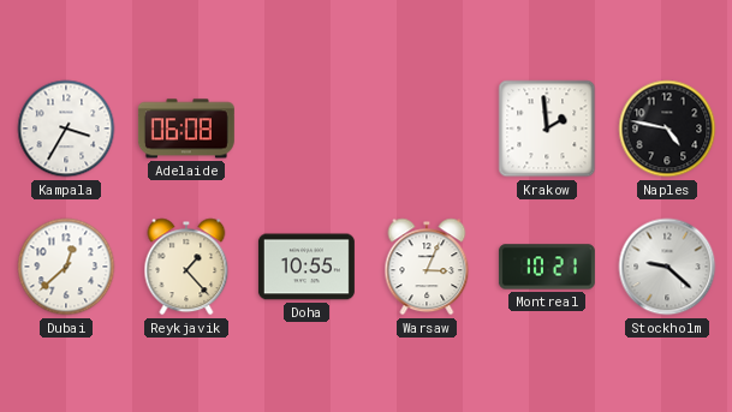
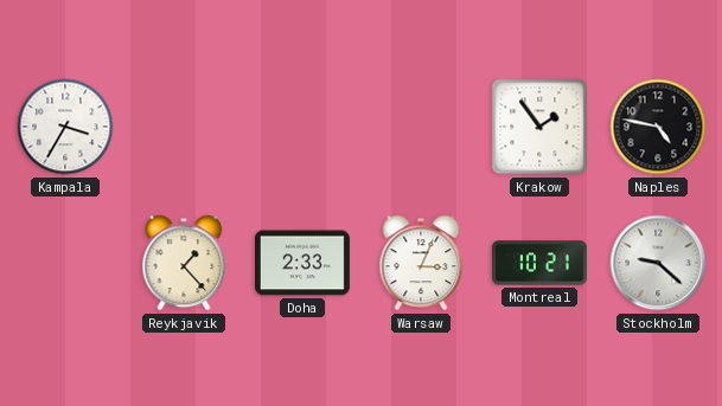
Adelaide: 06:08 -> none
Krakow: 1:59 -> 1:54
Dubai: 12:38 -> none
Doha: 10:55 -> 2:33
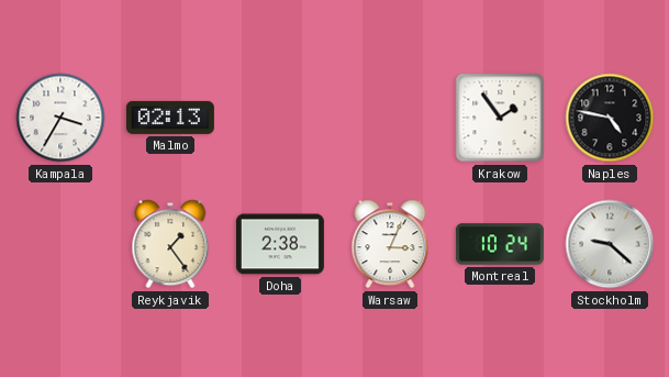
Malmo: none -> 02:13
Reykjavik: 1:23 -> 1:24
Doha: 2:33 -> 2:38
Montreal: 10:21 -> 10:24
